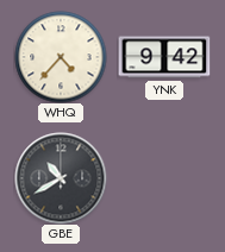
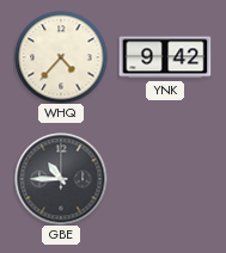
GBE: 10:40 -> 10:45
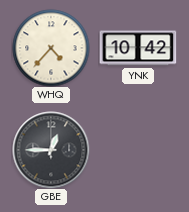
YNK: 9:42 -> 10:42
GBE: 10:45 -> 12:45
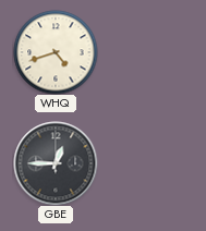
WHQ: 4:37 -> 4:42
YNK: 10:42 -> none
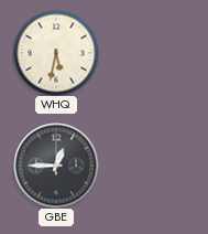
WHQ: 4:42 -> 5:32
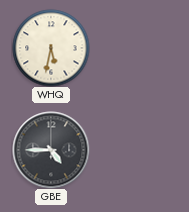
GBE: 12:45 -> 4:45
